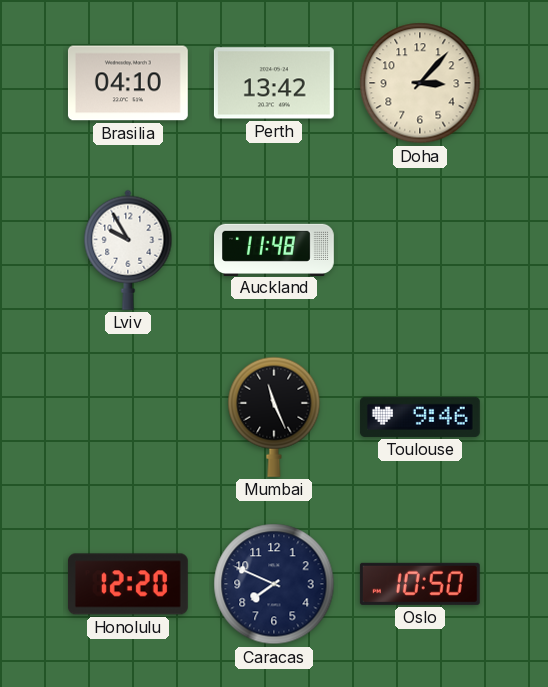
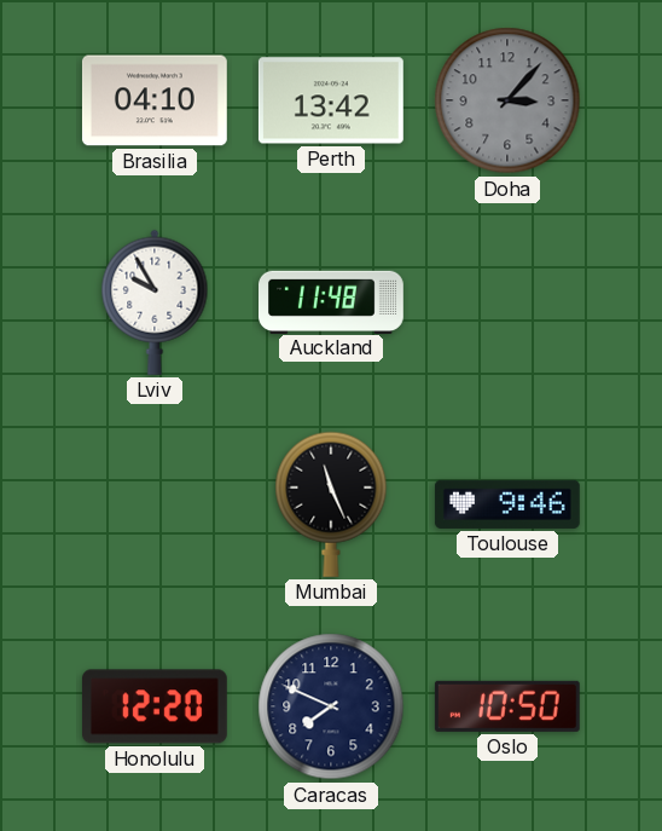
Doha dial: cream -> grey
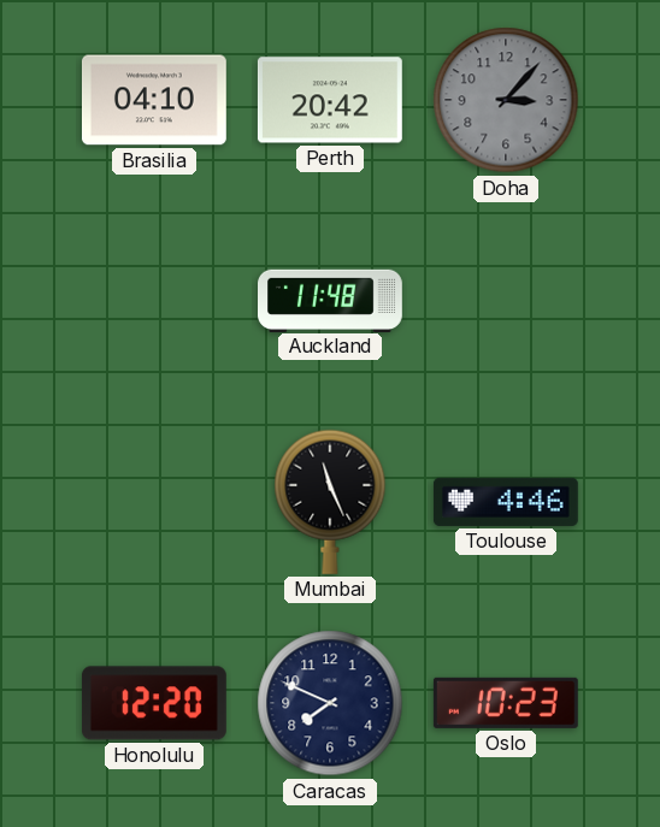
Perth: 13:42 -> 20:42
Lviv: 9:55 -> none
Toulouse: 9:46 -> 4:46
Oslo: 10:50 -> 10:23
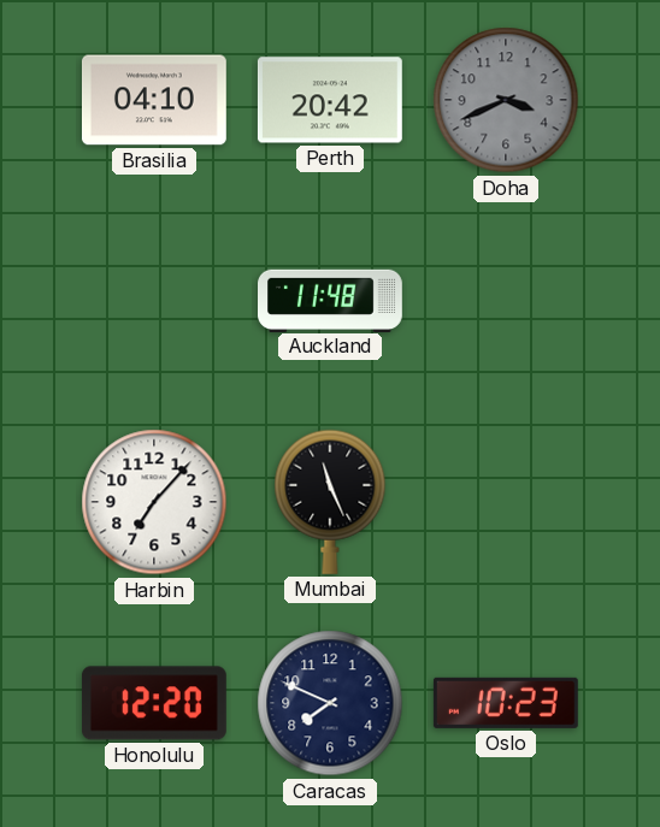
Doha: 3:07 -> 3:41
Harbin: none -> 7:07
Toulouse: 4:46 -> none
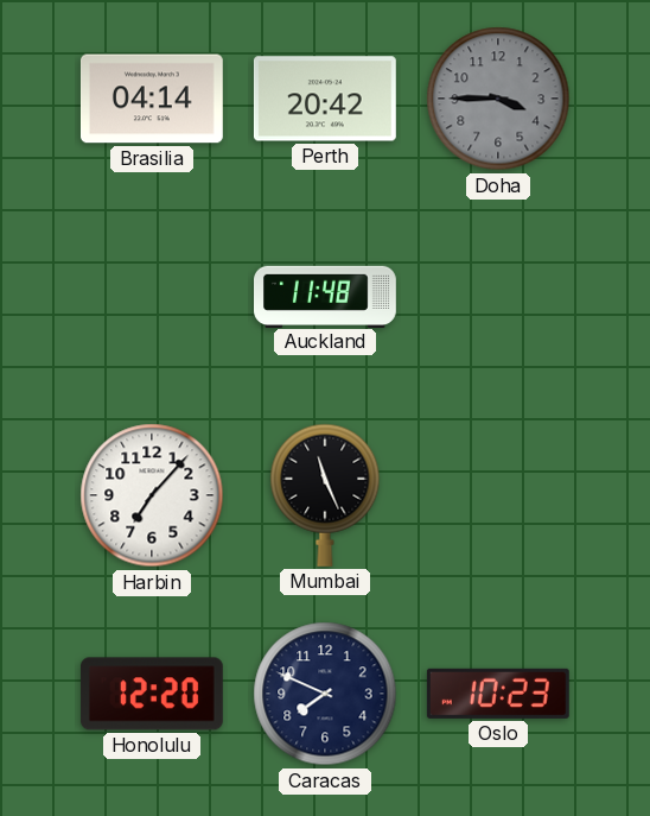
Brasilia: 04:10 -> 04:14
Doha: 3:41 -> 3:45
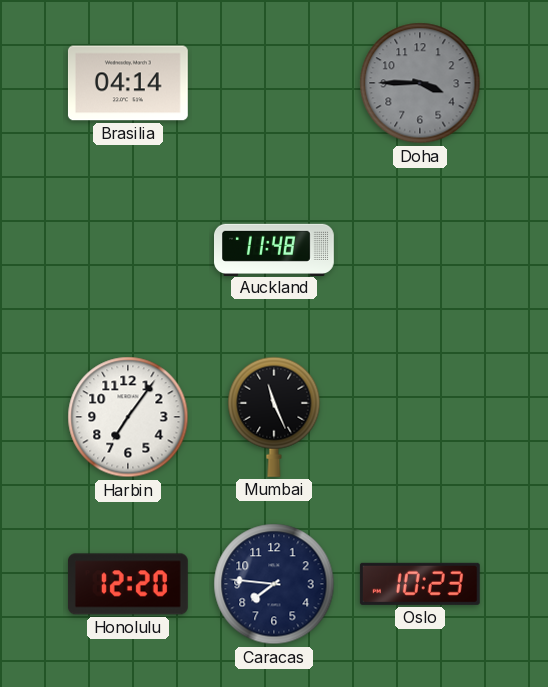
Perth: 20:42 -> none
Harbin: 7:07 -> 7:06
Caracas: 7:49 -> 7:46
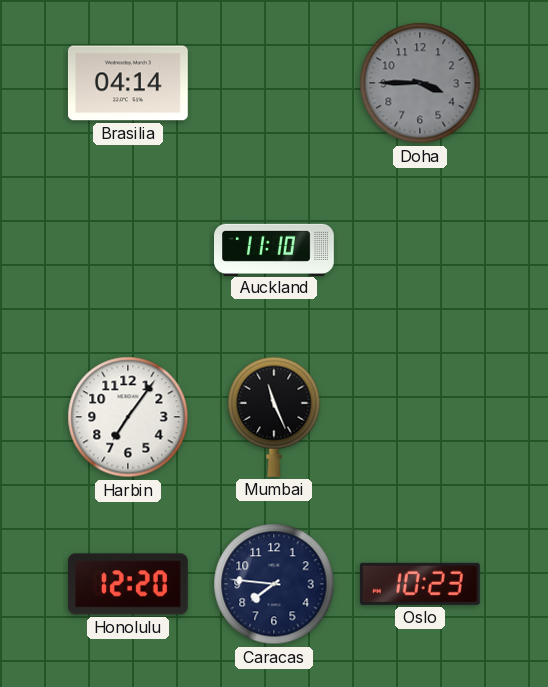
Auckland: 11:48 -> 11:10
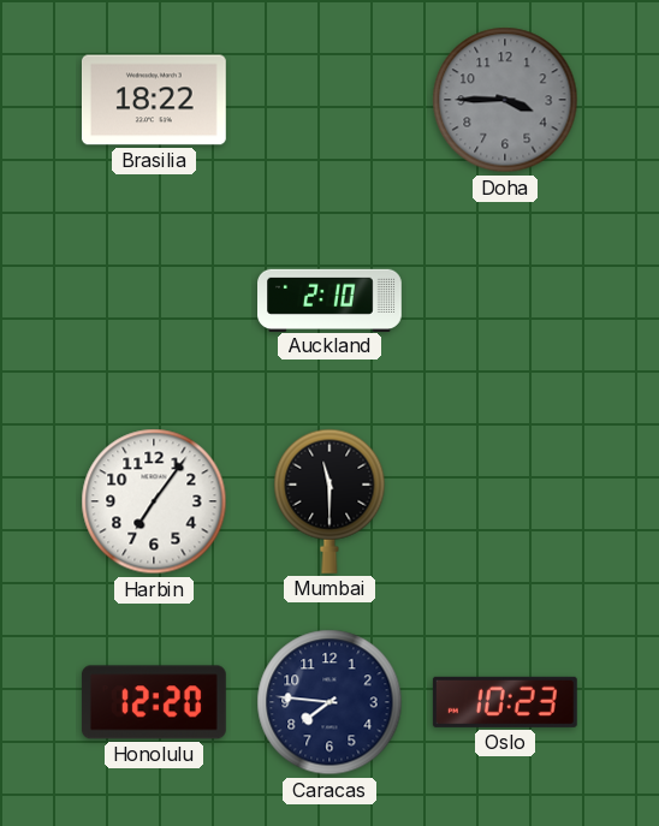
Brasilia: 04:14 -> 18:22
Auckland: 11:10 -> 2:10
Mumbai: 11:26 -> 11:30
